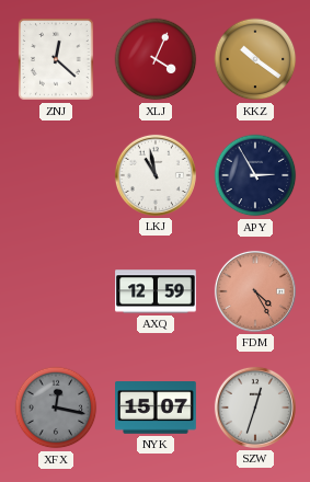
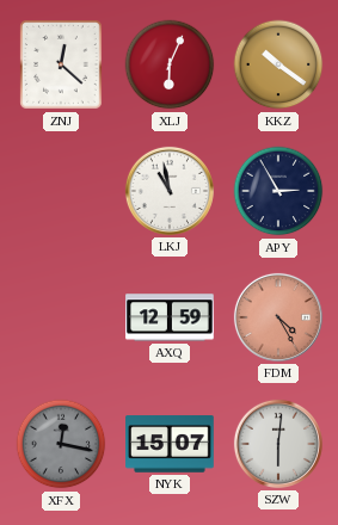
XLJ: 4:04 -> 6:04
SZW: 12:33 -> 6:01
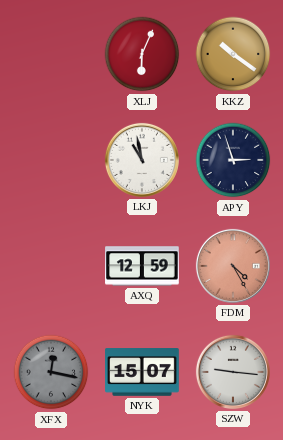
ZNJ: 12:22 -> none
APY: 2:55 -> 2:57
SZW: 6:01 -> 9:16
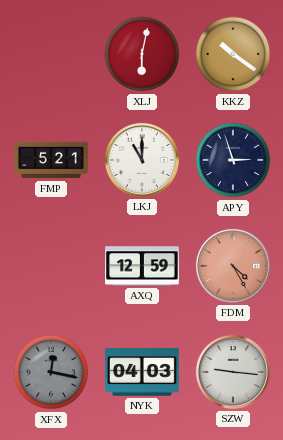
XLJ: 6:04 -> 6:02
FMP: none -> 5:21
LKJ: 10:58 -> 11:00
NYK: 15:07 -> 04:03
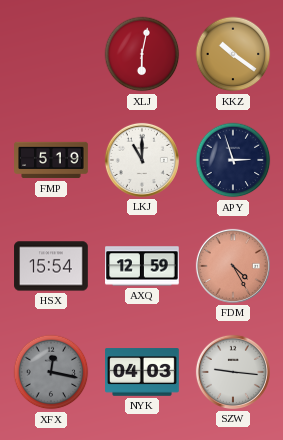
FMP: 5:21 -> 5:19
HSX: none -> 15:54
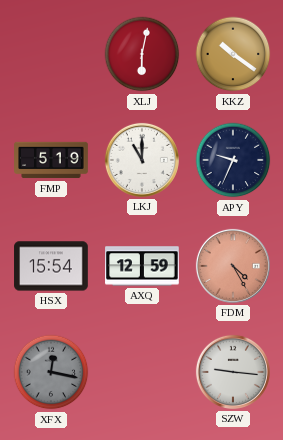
APY: 2:57 -> 9:34
NYK: 04:03 -> none
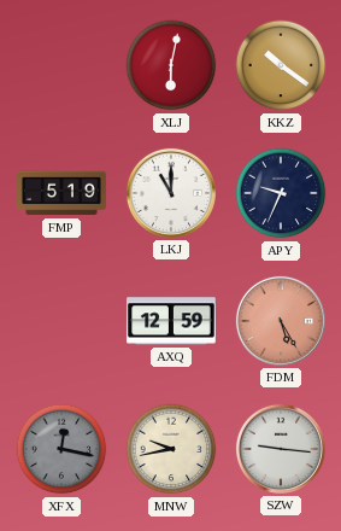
HSX: 15:54 -> none
FDM: 4:25 -> 5:25
MNW: none -> 9:43
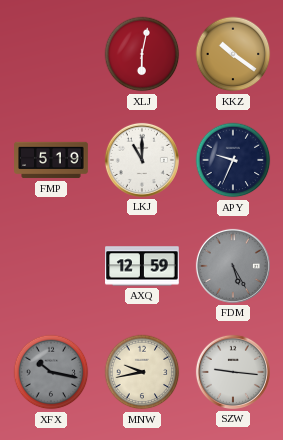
FDM dial: salmon -> grey
XFX: 12:17 -> 10:17
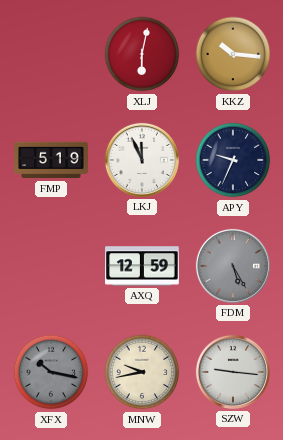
KKZ: 10:21 -> 10:16
LKJ: 11:00 -> 11:56
